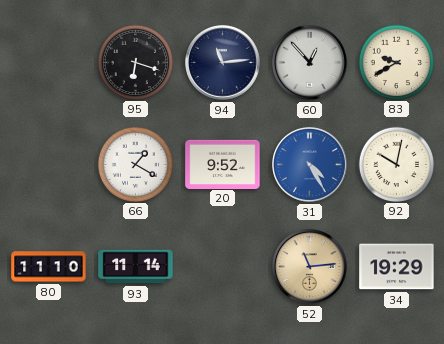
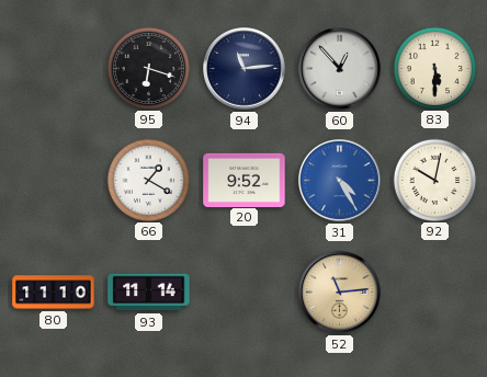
83: 9:40 -> 5:30
34: 19:29 -> none
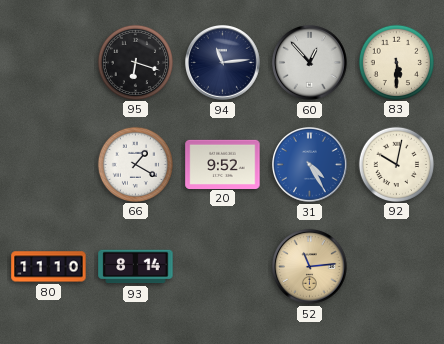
93: 11:14 -> 8:14
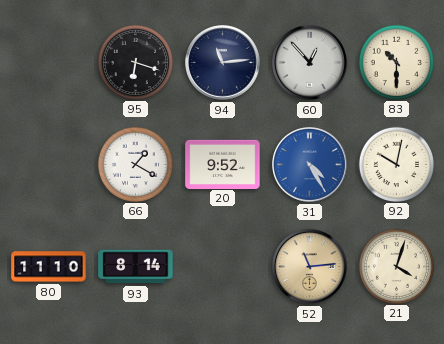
83: 5:30 -> 10:30
21: none -> 4:03
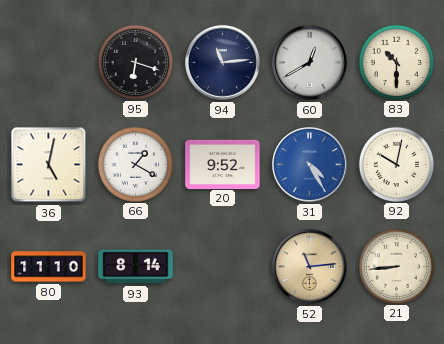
60: 12:53 -> 12:40
36: none -> 5:02
21: 4:03 -> 8:44
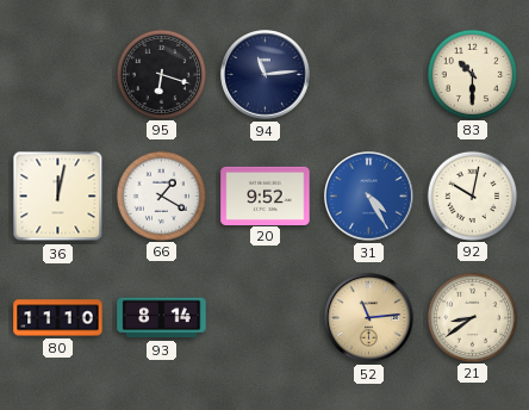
60: 12:40 -> none
36: 5:02 -> 12:02
21: 8:44 -> 8:39
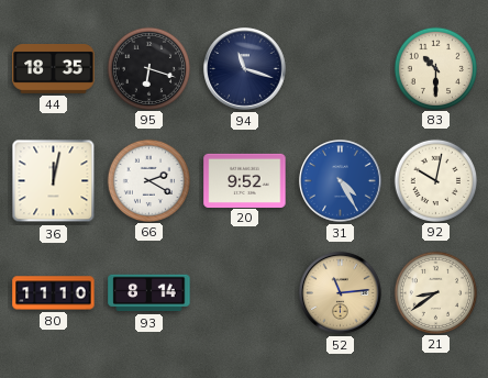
44: none -> 18:35
94: 11:14 -> 11:18
66: 1:20 -> 2:20
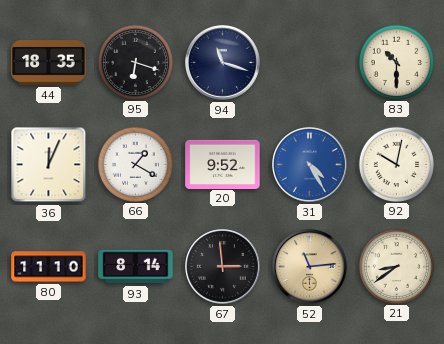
36: 12:02 -> 12:04
66: 2:20 -> 1:20
67: none -> 2:59
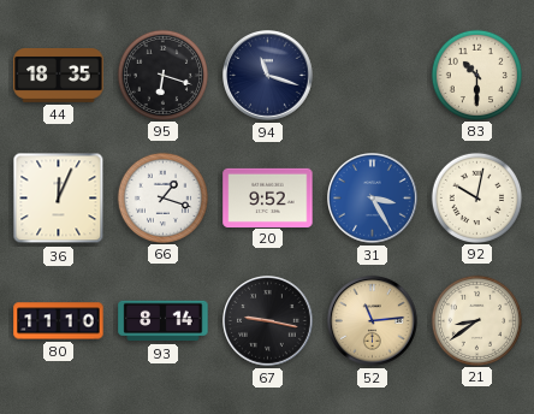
66: 1:20 -> 1:18
31: 4:25 -> 3:25
67: 2:59 -> 9:17
